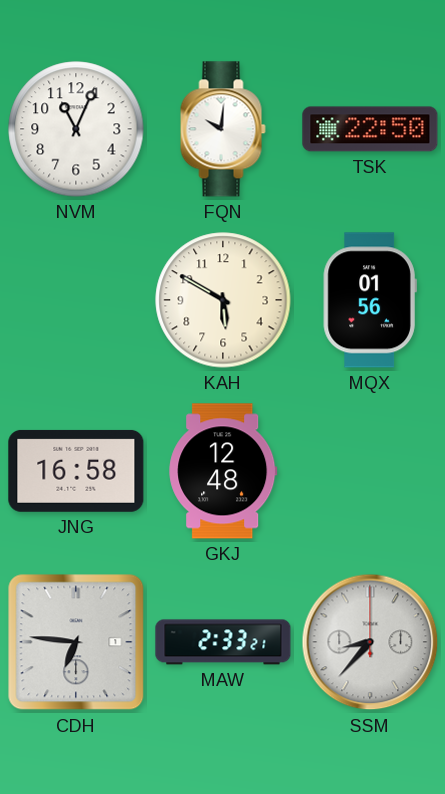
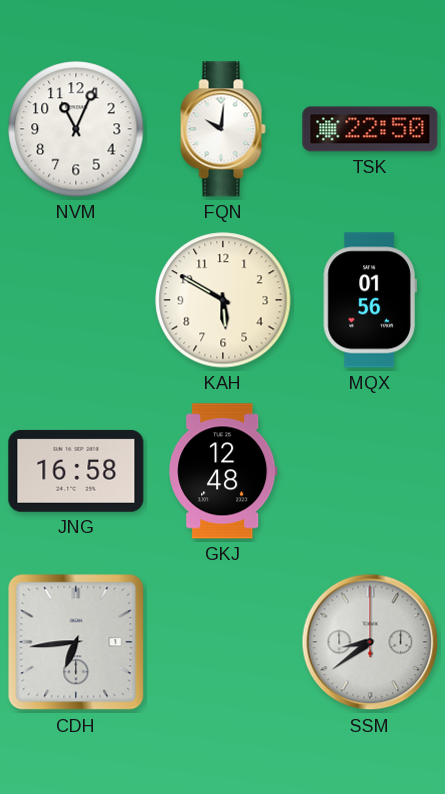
CDH: 6:46 -> 6:44
MAW: 2:33 -> none
SSM: 8:37 -> 8:39
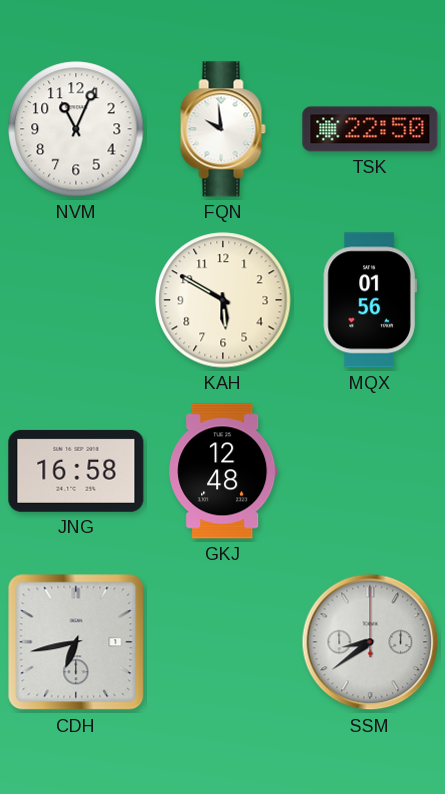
FQN: 10:01 -> 9:59
CDH: 6:44 -> 6:43
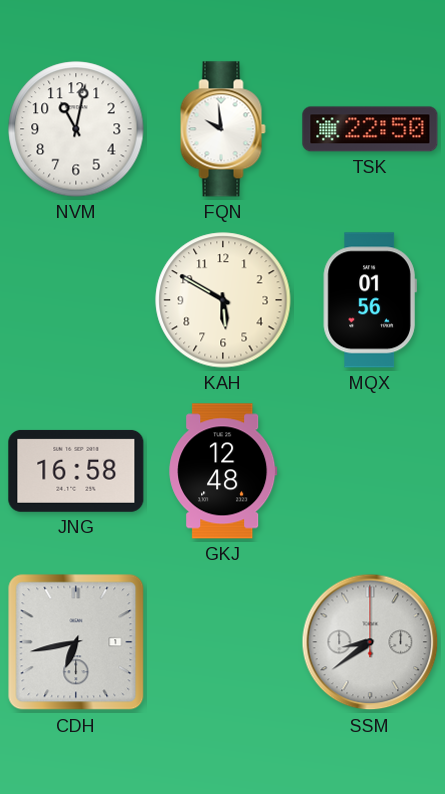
NVM: 11:04 -> 11:02
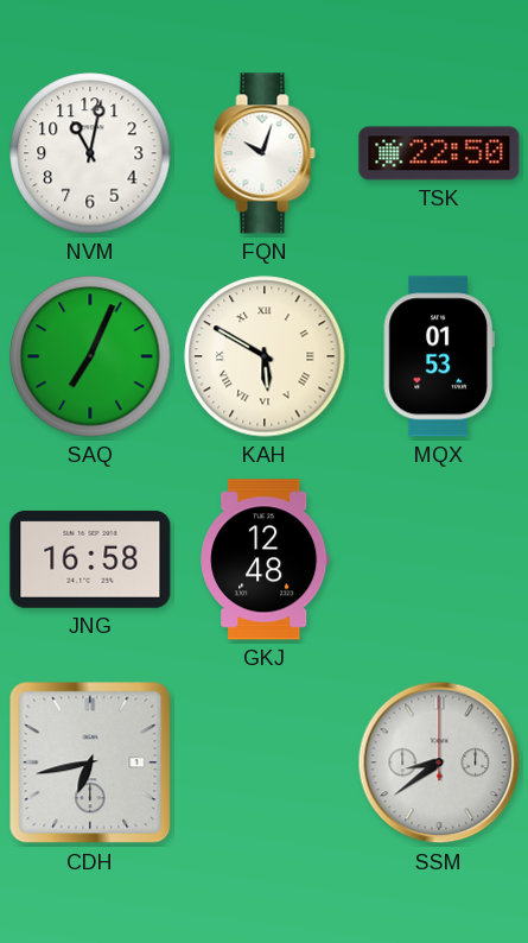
FQN: 9:59 -> 10:03
SAQ: none -> 7:04
KAH numerals: Arabic -> Roman
MQX: 01:56 -> 01:53
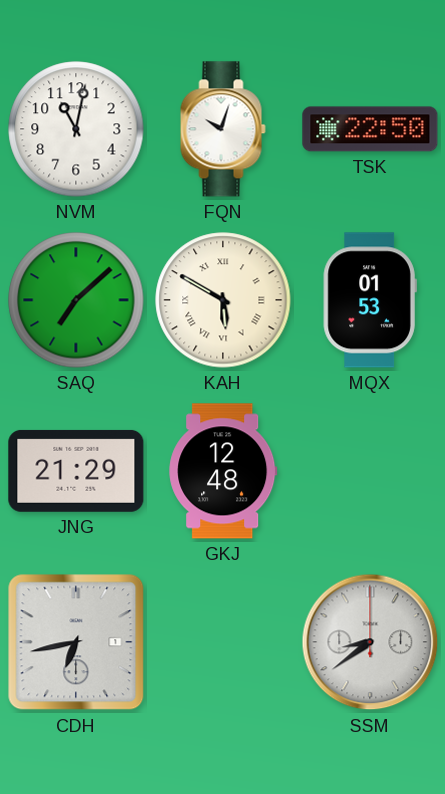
SAQ: 7:04 -> 7:08
JNG: 16:58 -> 21:29
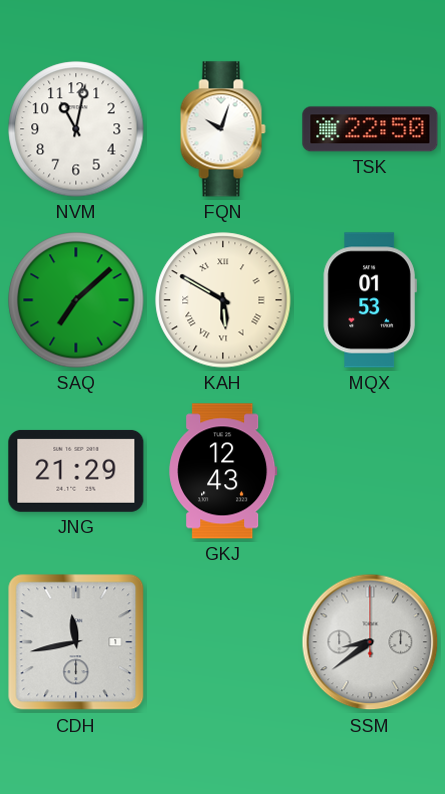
GKJ: 12:48 -> 12:43
CDH: 6:43 -> 11:43
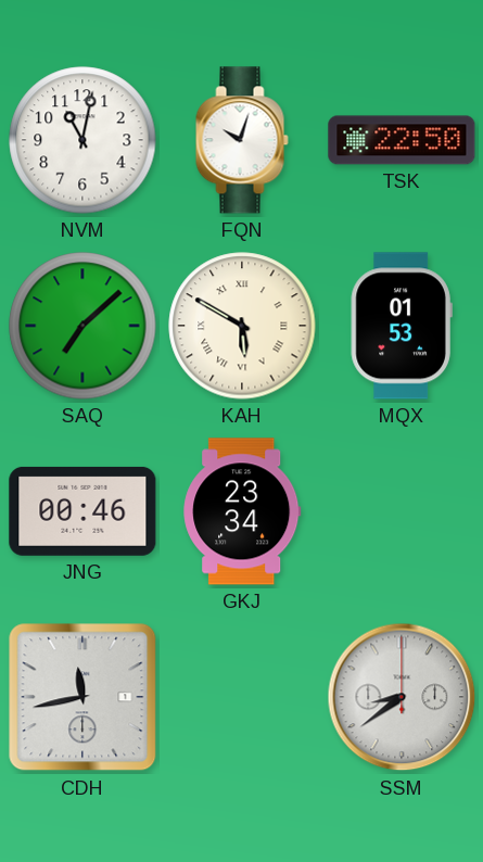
JNG: 21:29 -> 00:46
GKJ: 12:43 -> 23:34
